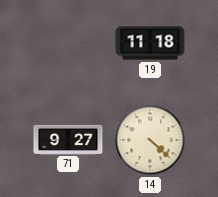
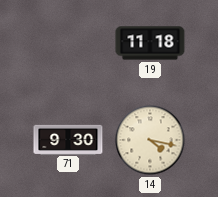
71: 9:27 -> 9:30
14: 4:22 -> 4:17
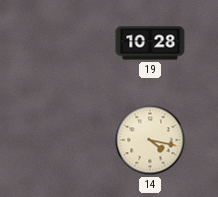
19: 11:18 -> 10:28
71: 9:30 -> none
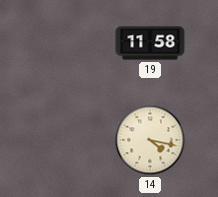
19: 10:28 -> 11:58
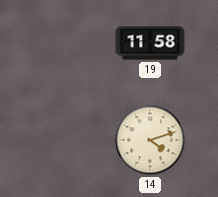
14: 4:17 -> 4:12
